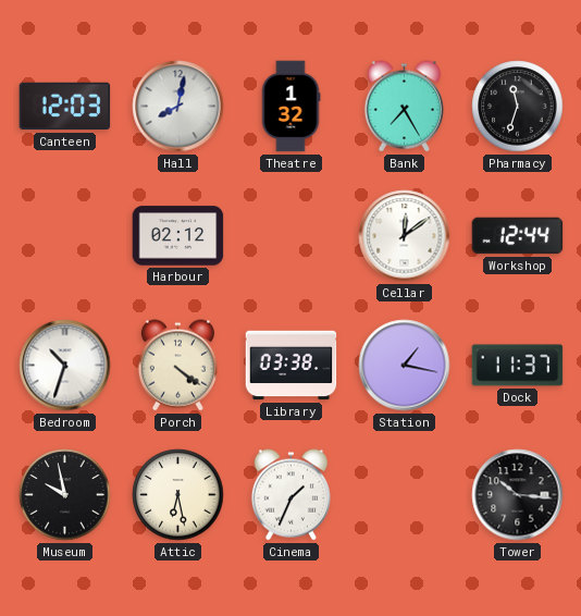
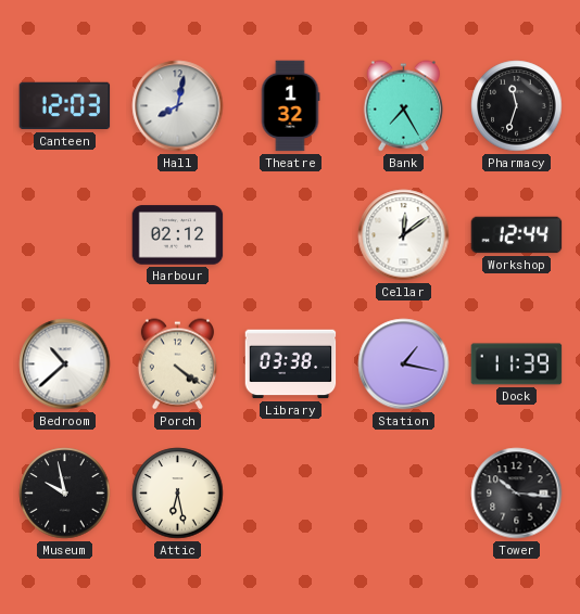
Bedroom: 10:33 -> 10:38
Dock: 11:37 -> 11:39
Cinema: 1:34 -> none
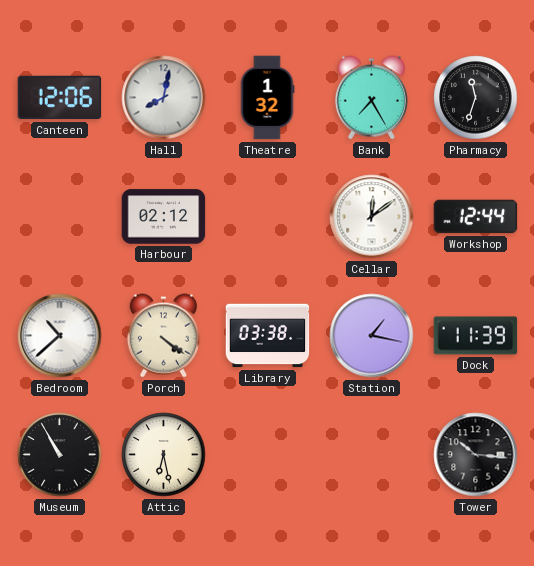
Canteen: 12:03 -> 12:06
Museum: 9:58 -> 10:55
